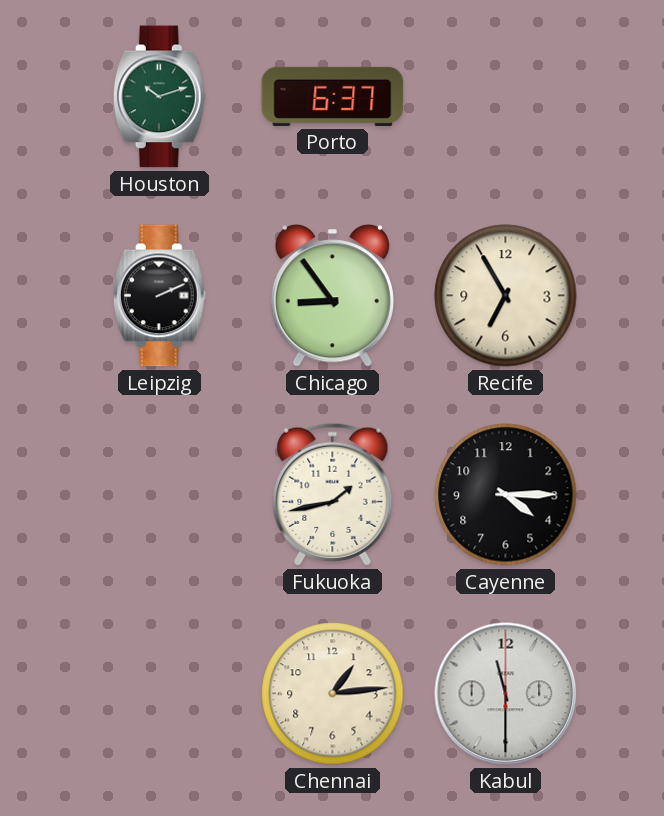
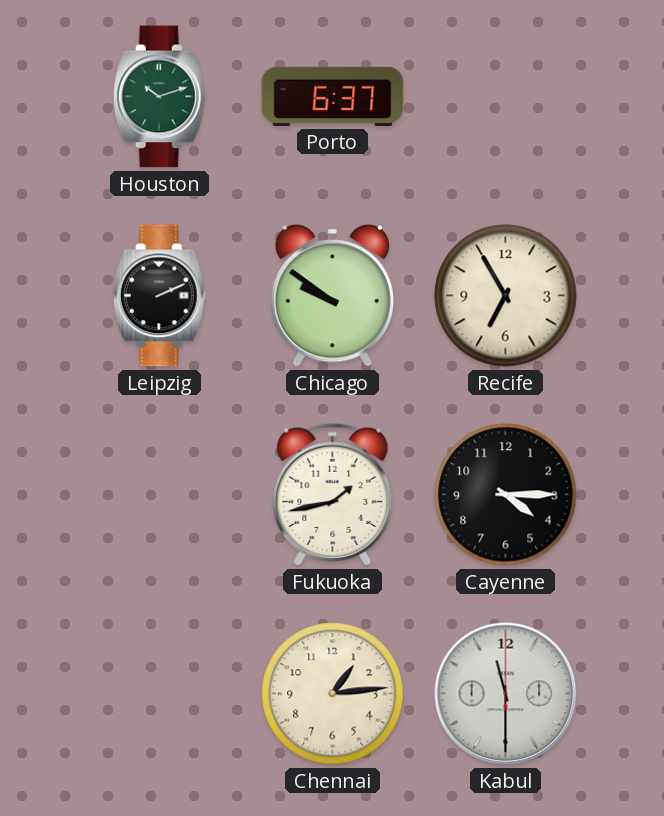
Chicago: 8:54 -> 9:51
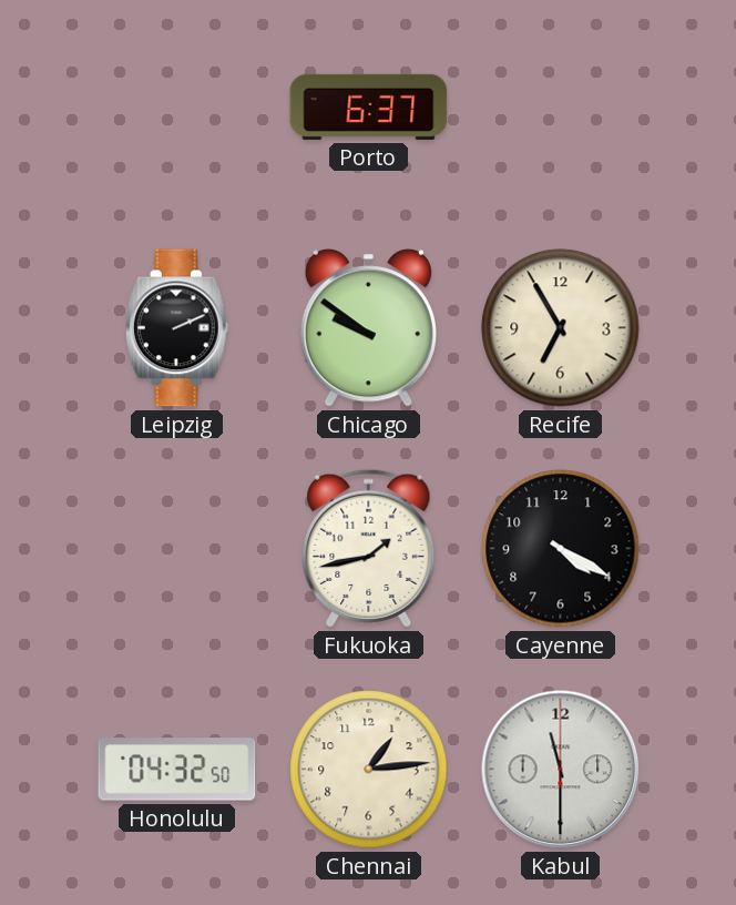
Houston: 10:12 -> none
Cayenne: 4:15 -> 4:20
Honolulu: none -> 04:32
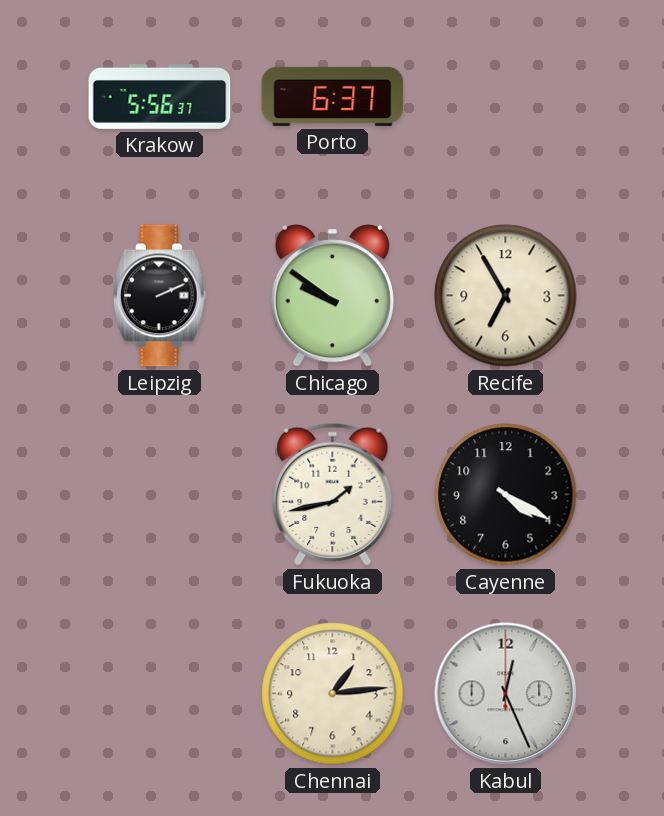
Krakow: none -> 5:56
Honolulu: 04:32 -> none
Kabul: 11:30 -> 12:26
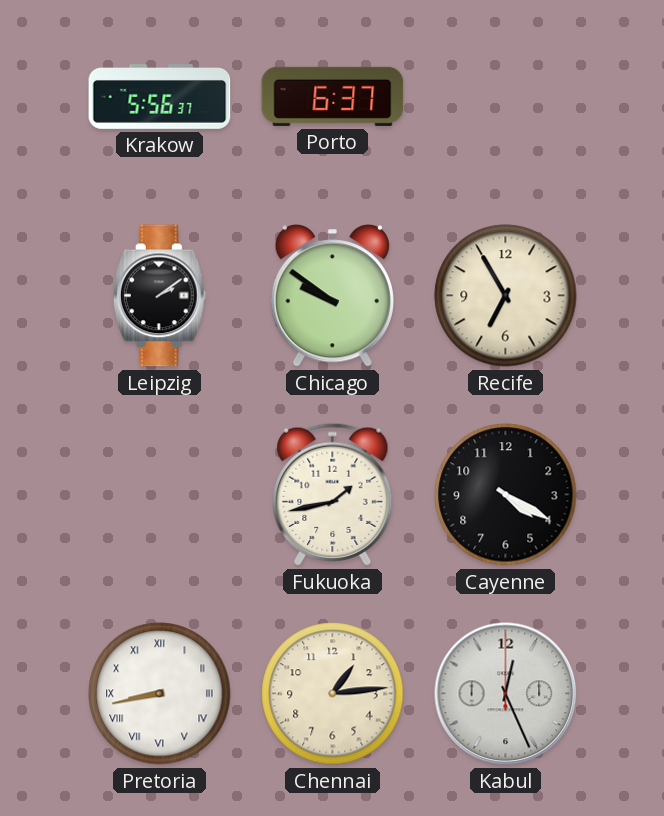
Leipzig: 2:11 -> 2:09
Pretoria: none -> 8:43
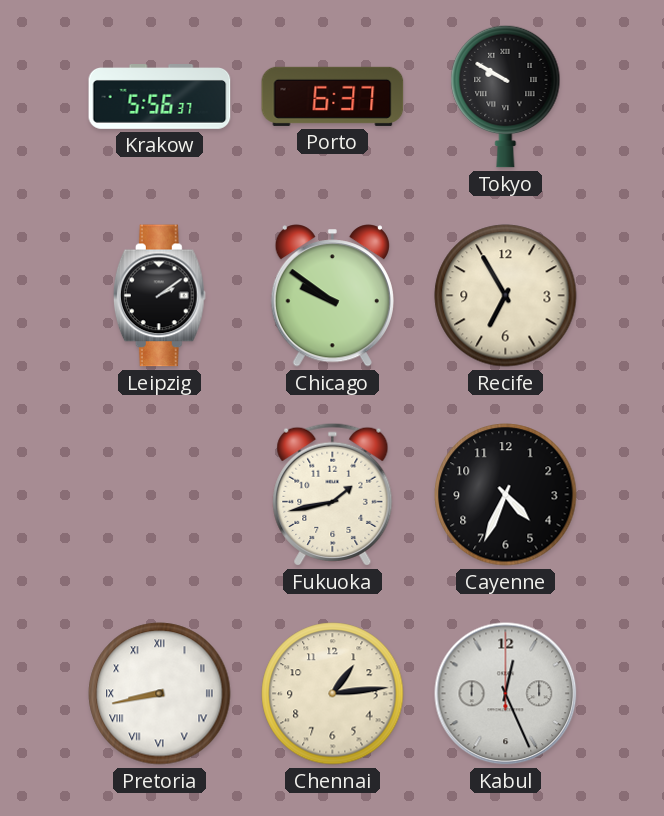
Tokyo: none -> 9:50
Cayenne: 4:20 -> 4:34
